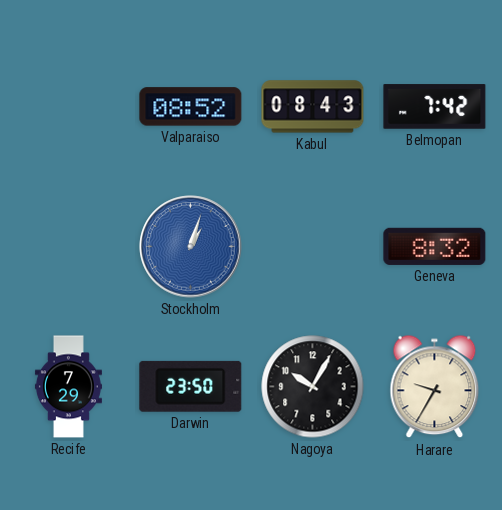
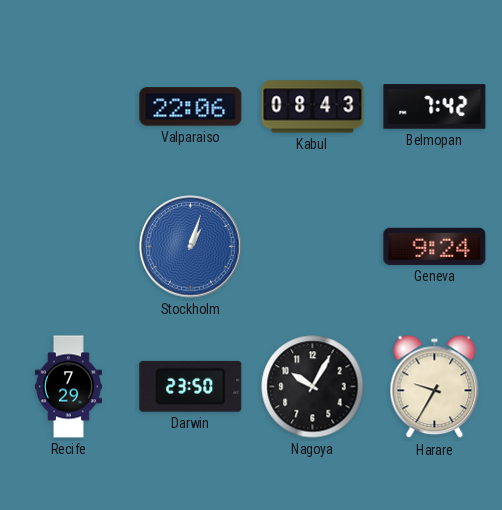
Valparaiso: 08:52 -> 22:06
Geneva: 8:32 -> 9:24
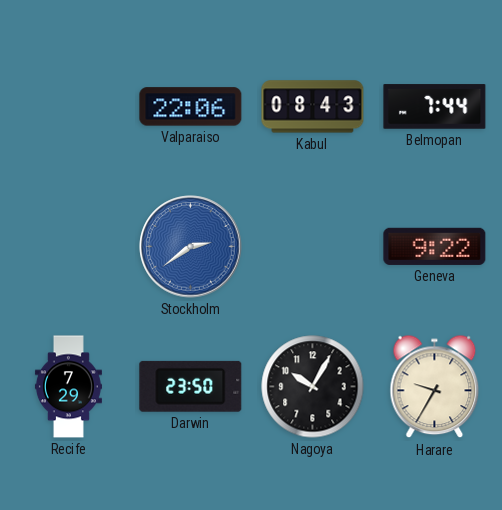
Belmopan: 7:42 -> 7:44
Stockholm: 1:03 -> 2:39
Geneva: 9:24 -> 9:22
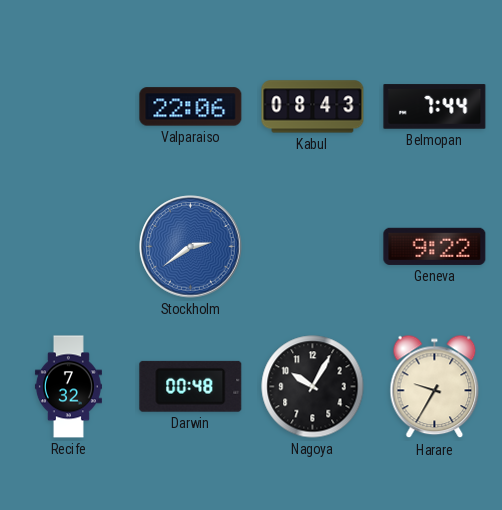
Recife: 7:29 -> 7:32
Darwin: 23:50 -> 00:48
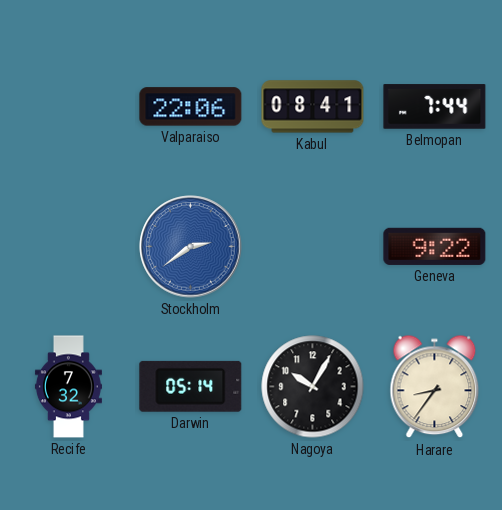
Kabul: 08:43 -> 08:41
Darwin: 00:48 -> 05:14
Harare: 9:35 -> 8:36
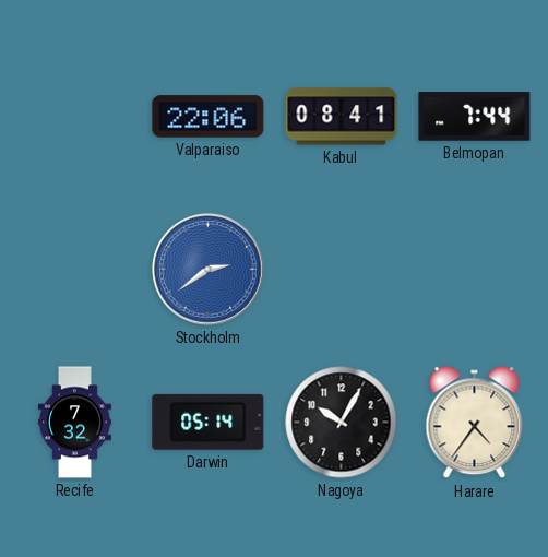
Geneva: 9:22 -> none
Harare: 8:36 -> 4:36
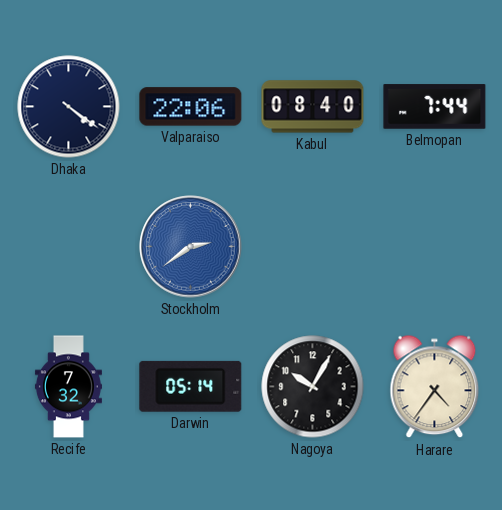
Dhaka: none -> 4:21
Kabul: 08:41 -> 08:40
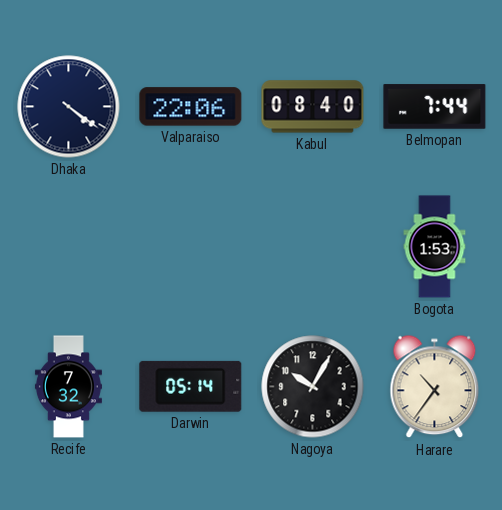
Stockholm: 2:39 -> none
Bogota: none -> 1:53
Harare: 4:36 -> 10:36
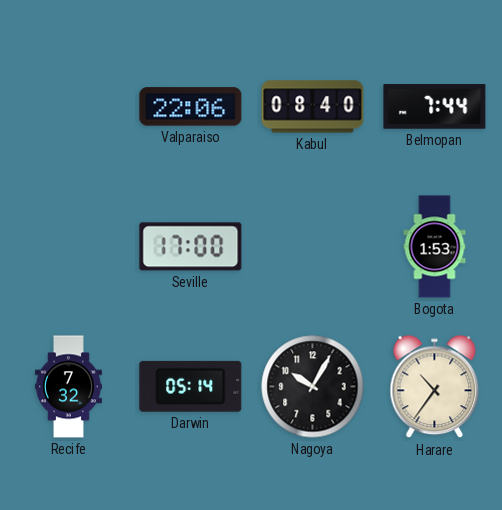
Dhaka: 4:21 -> none
Seville: none -> 17:00
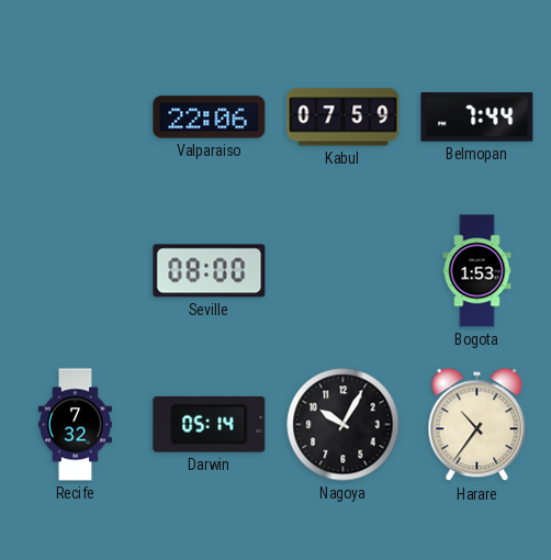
Kabul: 08:40 -> 07:59
Seville: 17:00 -> 08:00
